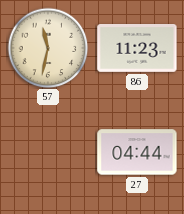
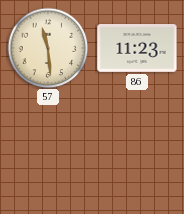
57: 11:32 -> 11:29
27: 04:44 -> none
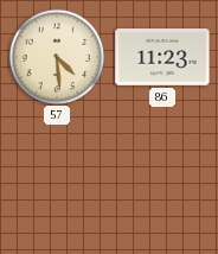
57: 11:29 -> 4:29
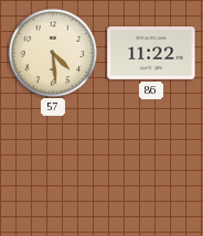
86: 11:23 -> 11:22
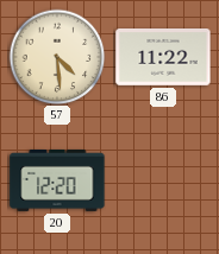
20: none -> 12:20
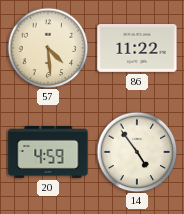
20: 12:20 -> 4:59
14: none -> 4:54
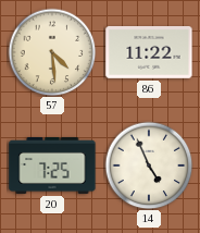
20: 4:59 -> 7:25
14: 4:54 -> 4:56
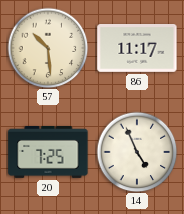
57: 4:29 -> 10:29
86: 11:22 -> 11:17
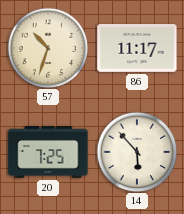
57: 10:29 -> 10:33
14: 4:56 -> 5:53
